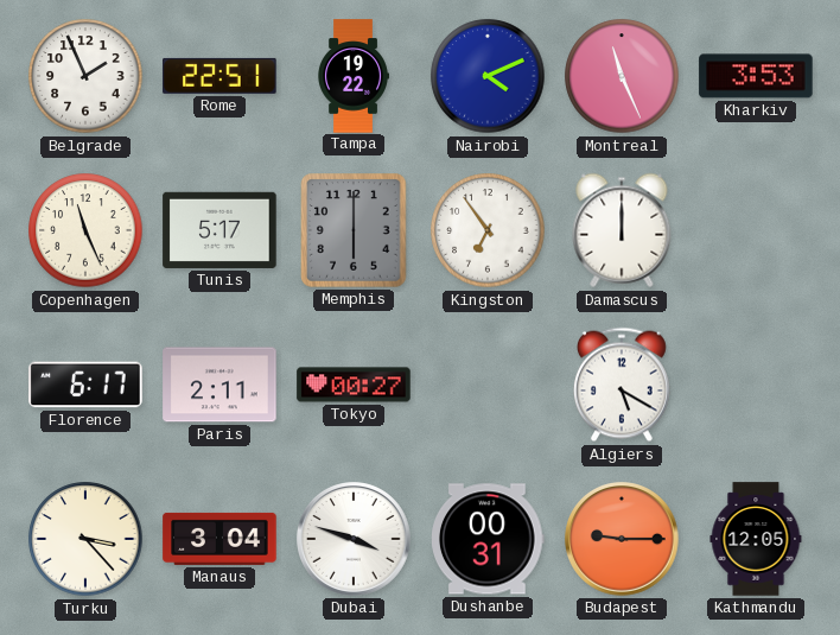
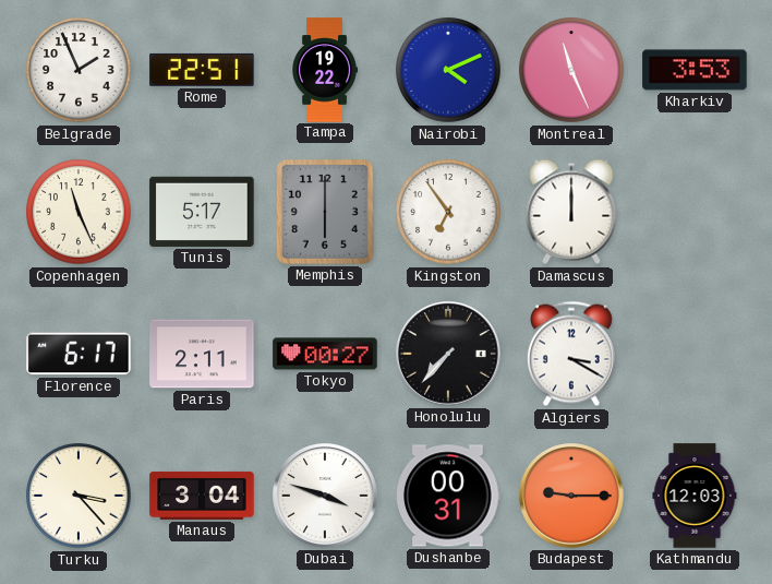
Honolulu: none -> 7:37
Algiers: 5:20 -> 3:20
Kathmandu: 12:05 -> 12:03
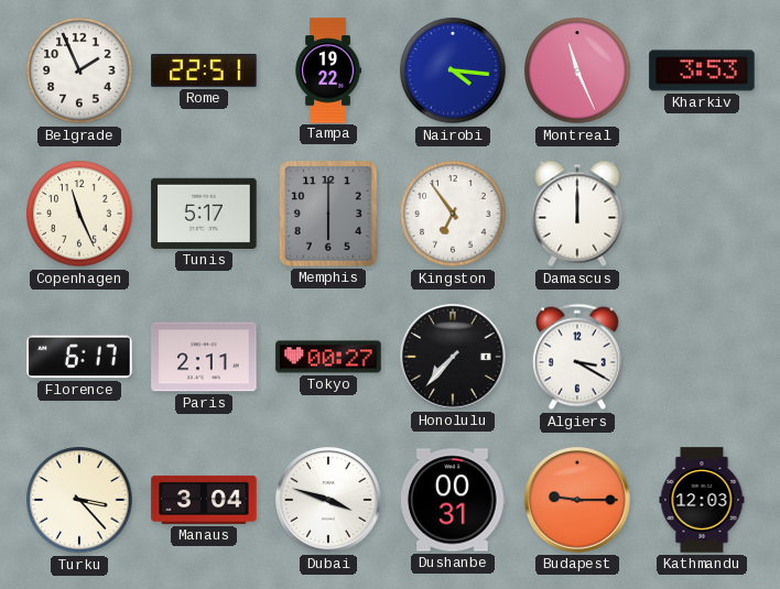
Nairobi: 4:11 -> 4:16
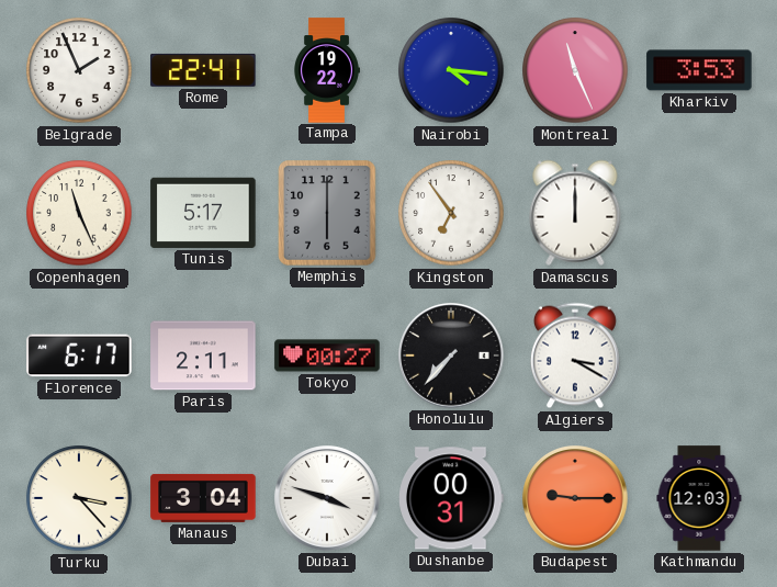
Rome: 22:51 -> 22:41
